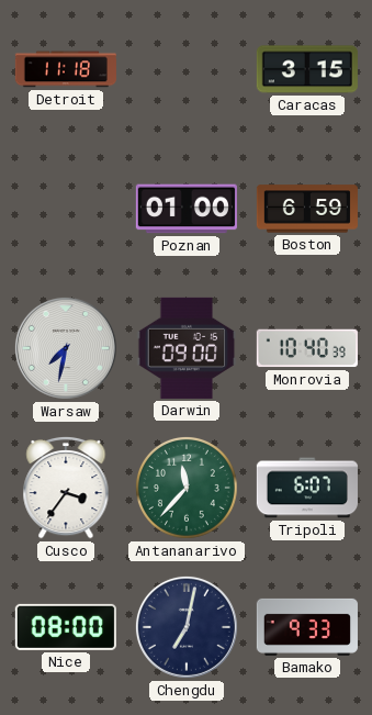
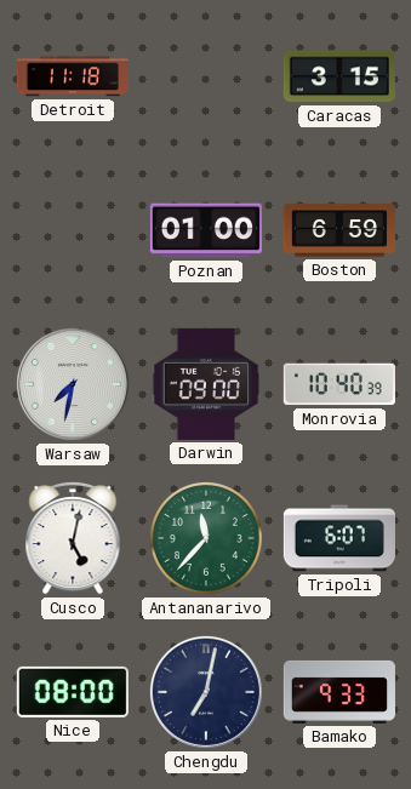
Cusco: 3:36 -> 5:02
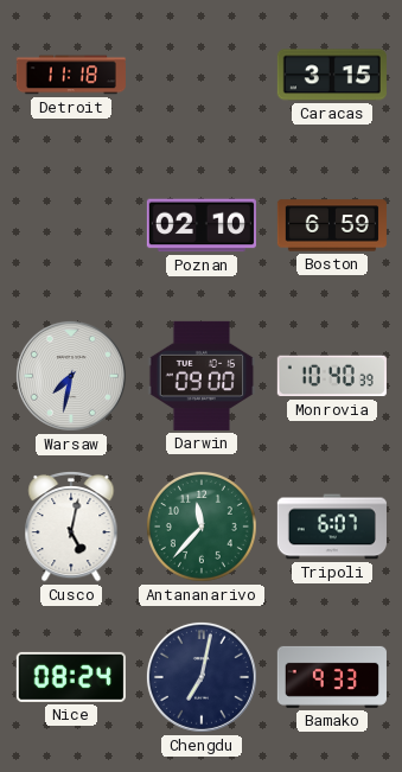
Poznan: 01:00 -> 02:10
Nice: 08:00 -> 08:24
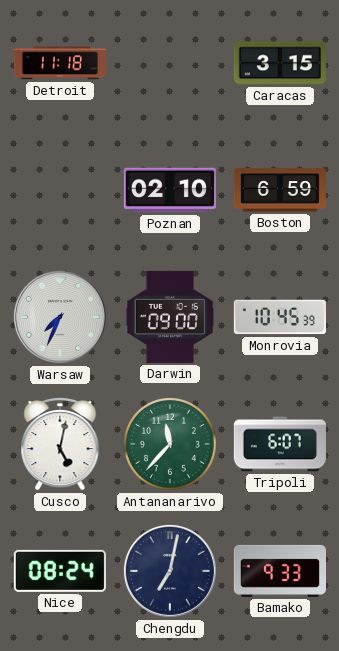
Warsaw: 7:32 -> 7:34
Monrovia: 10:40 -> 10:45
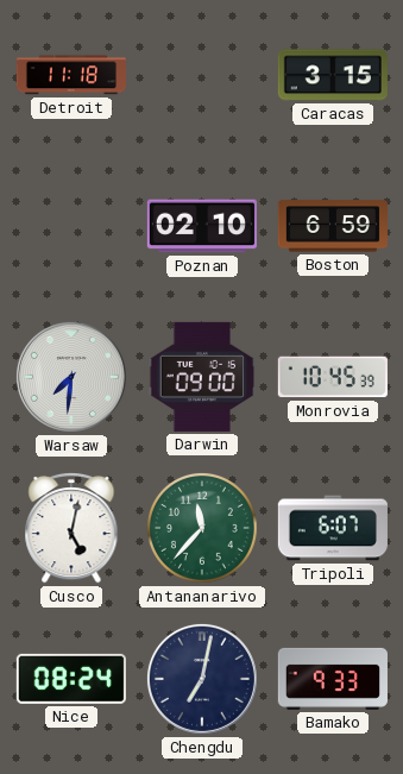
Warsaw: 7:34 -> 7:31
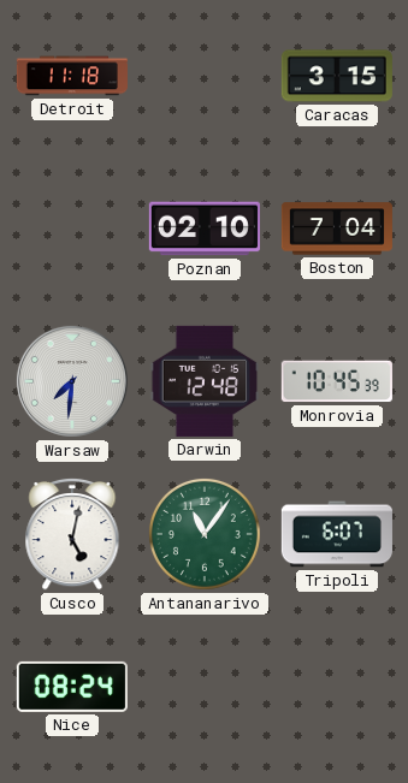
Boston: 6:59 -> 7:04
Darwin: 09:00 -> 12:48
Antananarivo: 11:37 -> 11:06
Chengdu: 7:02 -> none
Bamako: 9:33 -> none
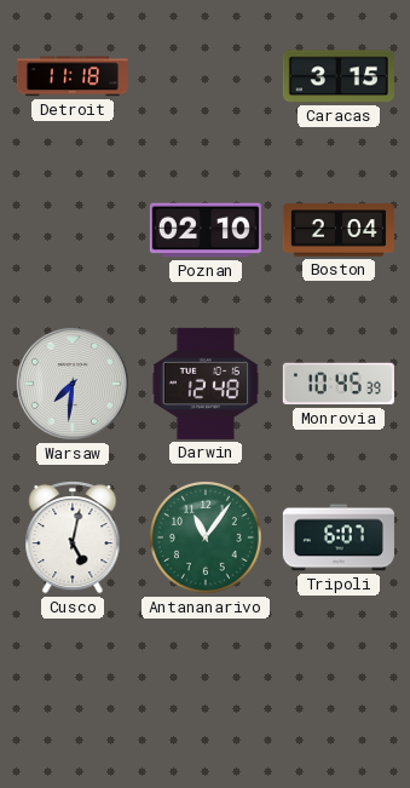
Boston: 7:04 -> 2:04
Nice: 08:24 -> none
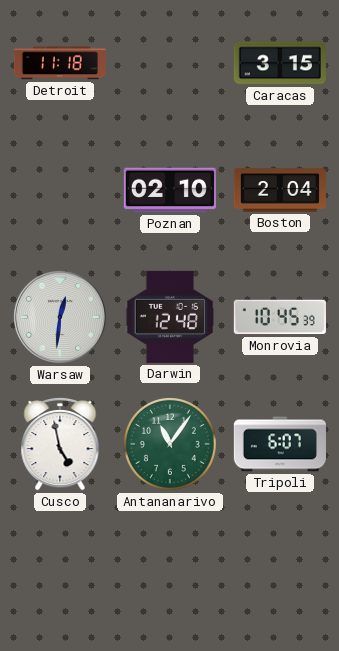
Warsaw: 7:31 -> 12:31
Cusco: 5:02 -> 4:58
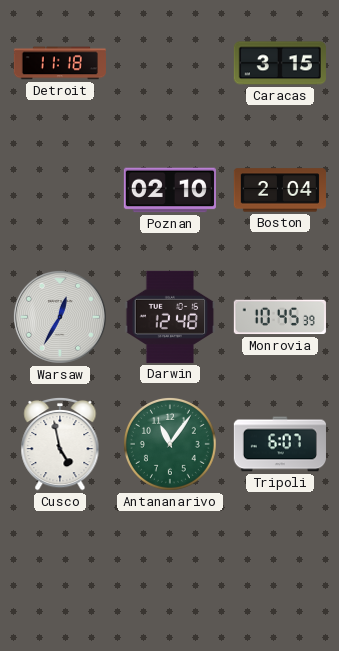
Warsaw: 12:31 -> 12:35
